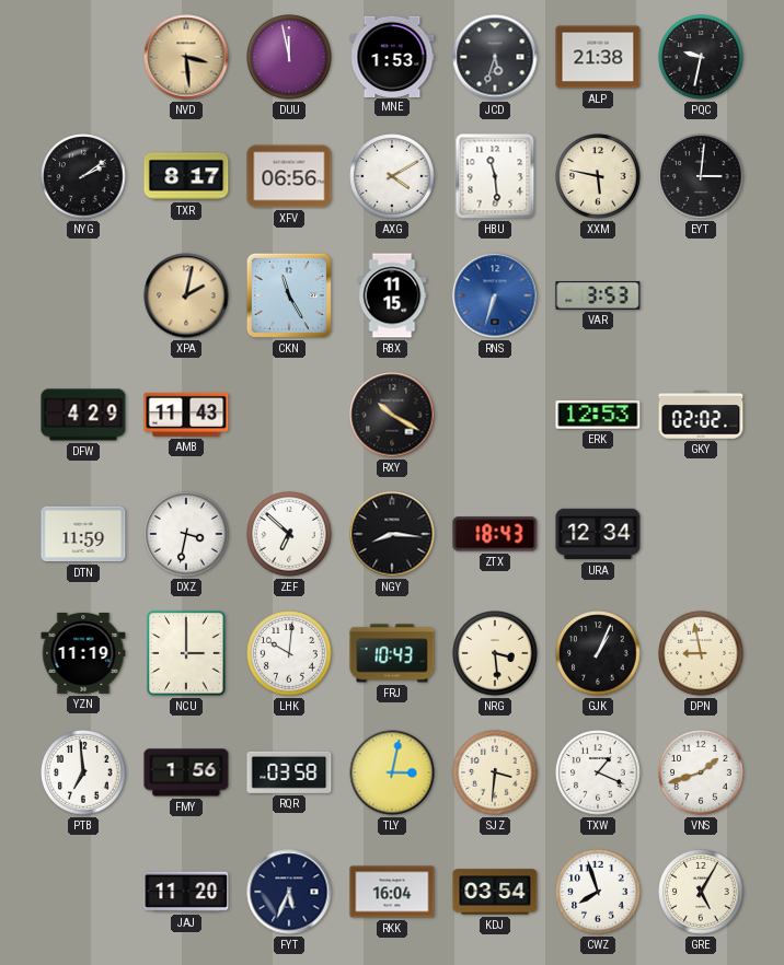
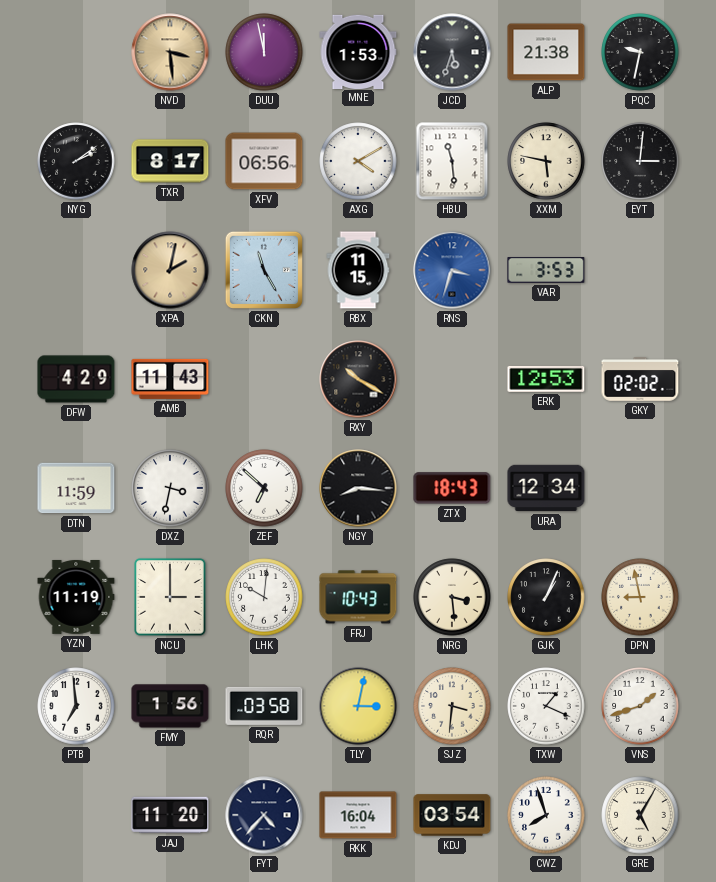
RNS: 6:33 -> 3:33
FYT: 5:34 -> 4:37
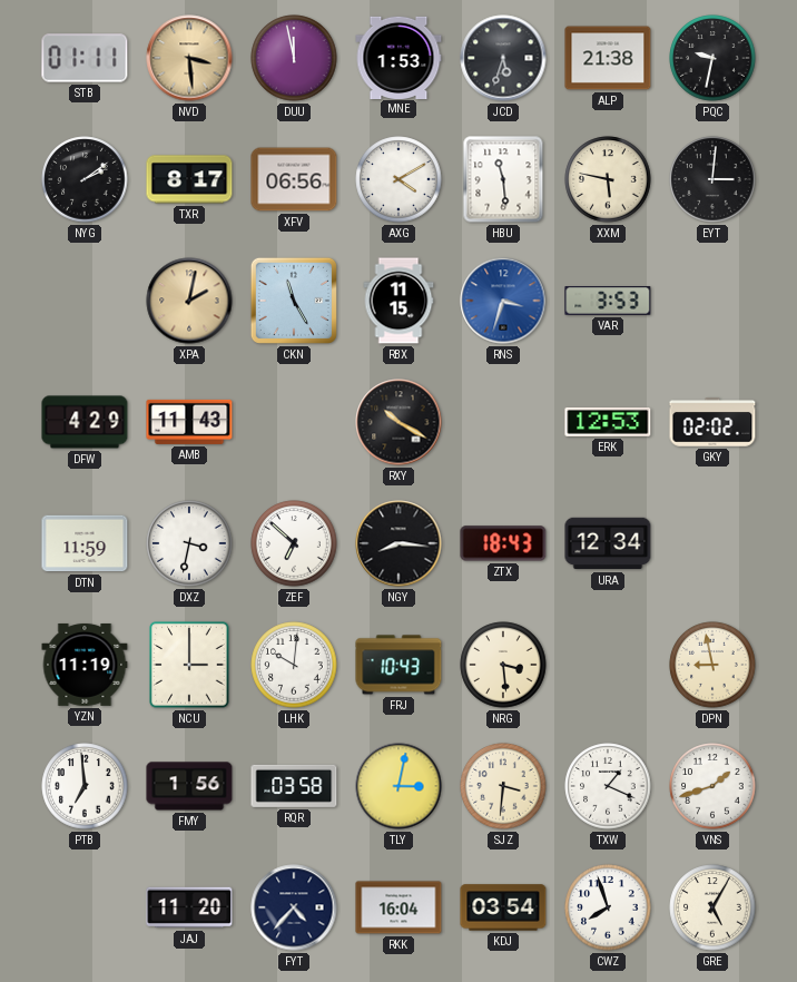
STB: none -> 01:11
GJK: 1:04 -> none
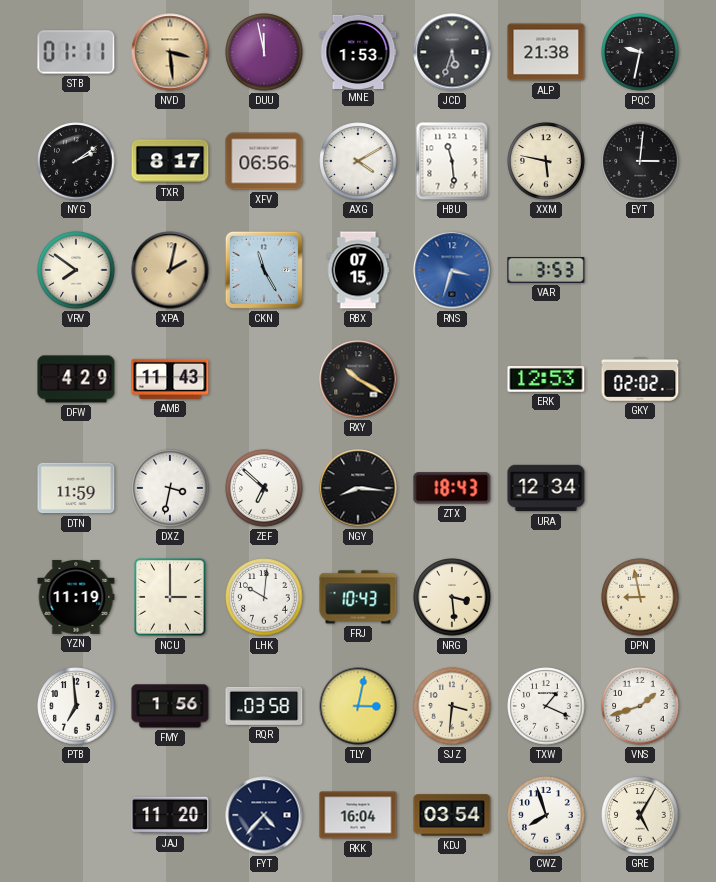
VRV: none -> 7:51
RBX: 11:15 -> 07:15
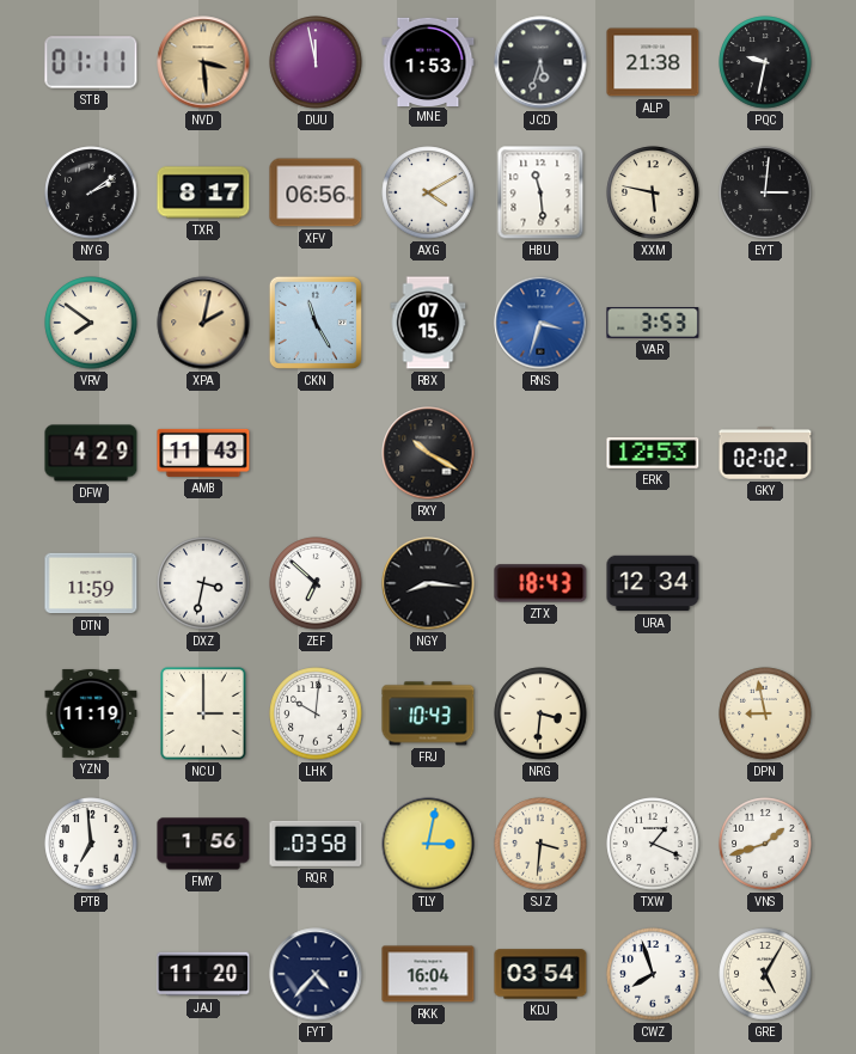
NRG: 3:29 -> 3:31
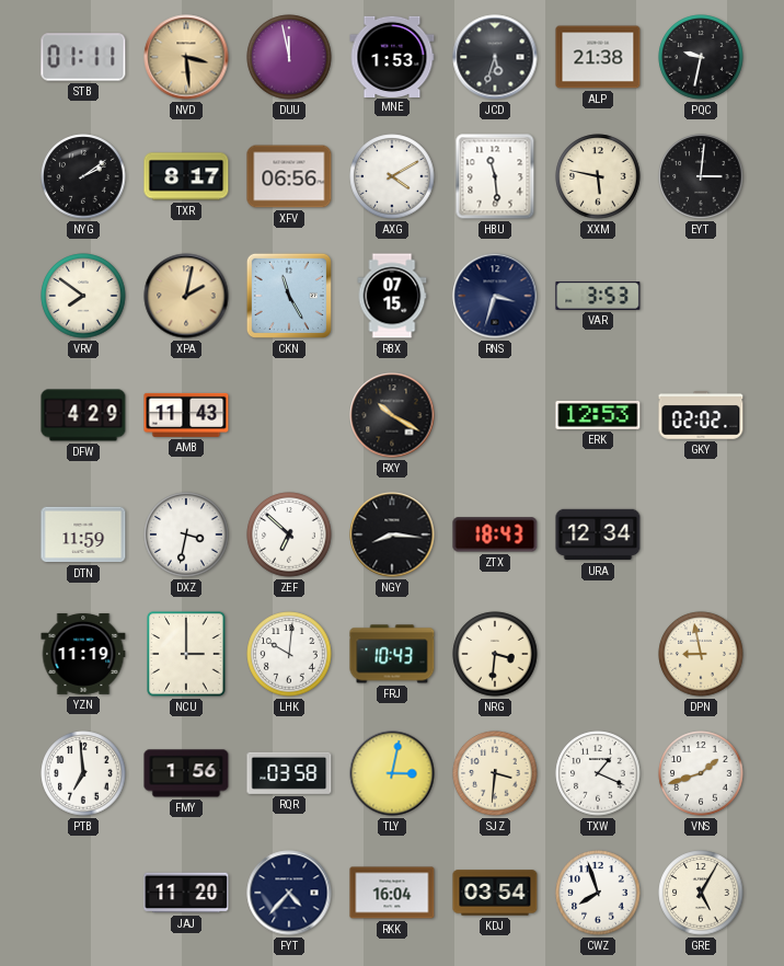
RNS dial: blue -> navy
